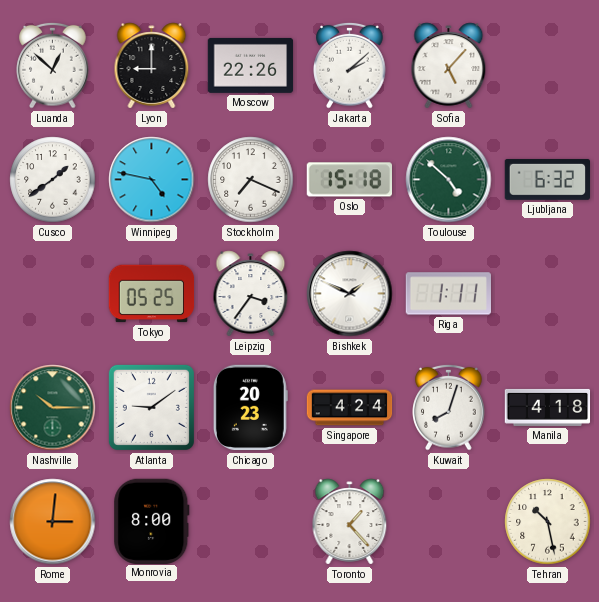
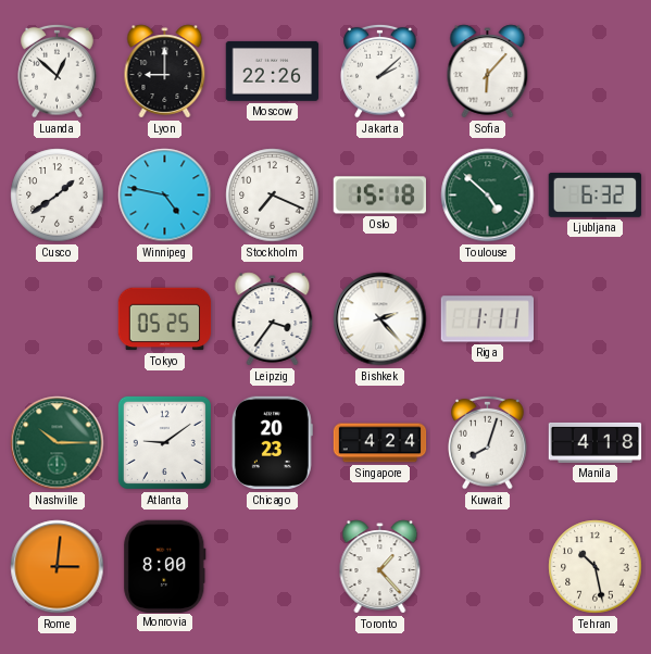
Sofia: 5:07 -> 6:07
Bishkek: 1:49 -> 2:23
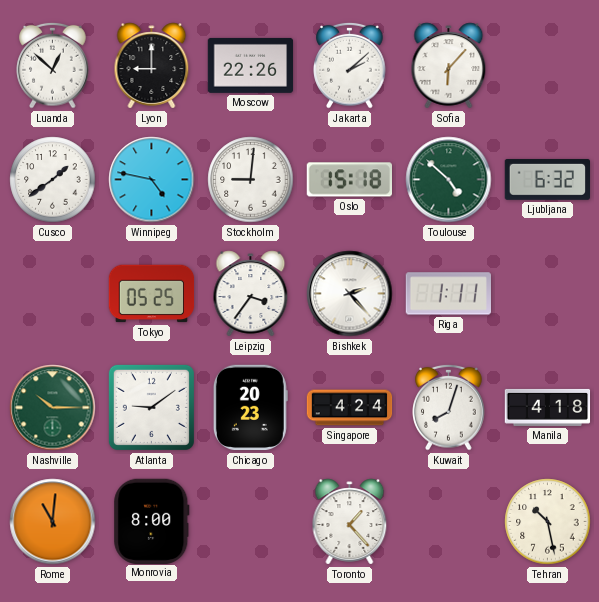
Stockholm: 7:19 -> 9:01
Rome: 3:01 -> 11:01
